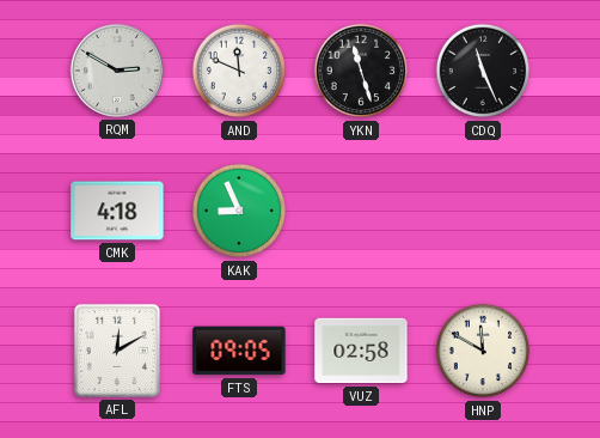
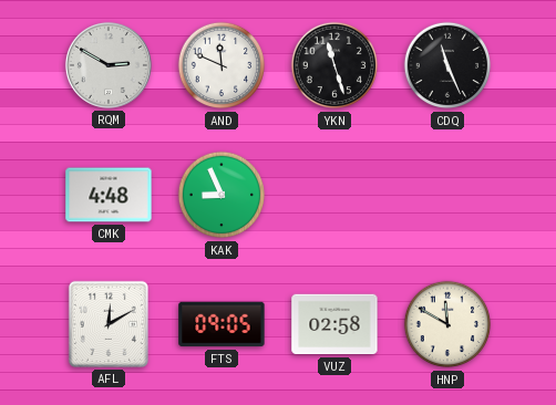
CMK: 4:18 -> 4:48
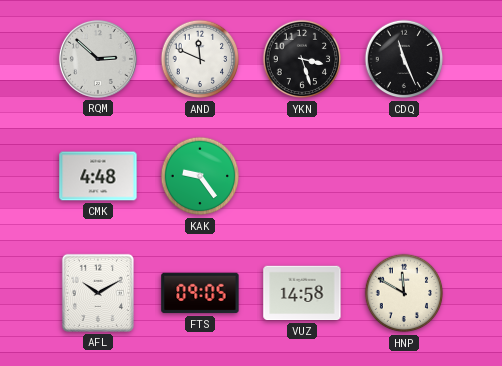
RQM: 2:50 -> 2:52
YKN: 11:27 -> 3:27
KAK: 8:56 -> 9:24
AFL: 12:10 -> 10:10
VUZ: 02:58 -> 14:58
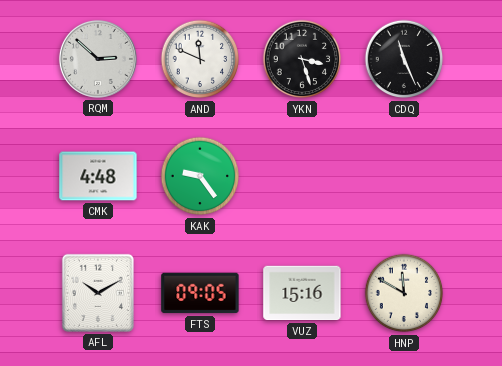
VUZ: 14:58 -> 15:16
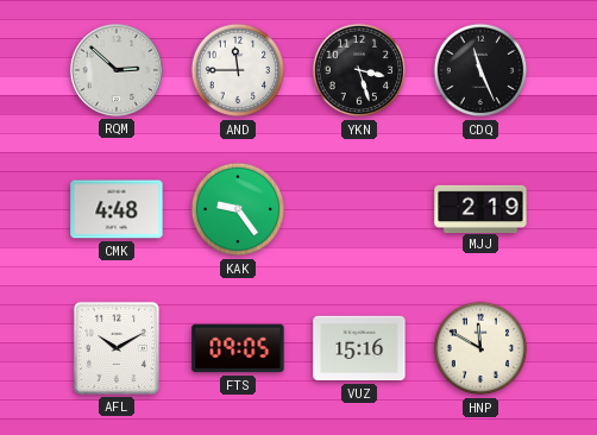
AND: 11:49 -> 11:45
MJJ: none -> 2:19
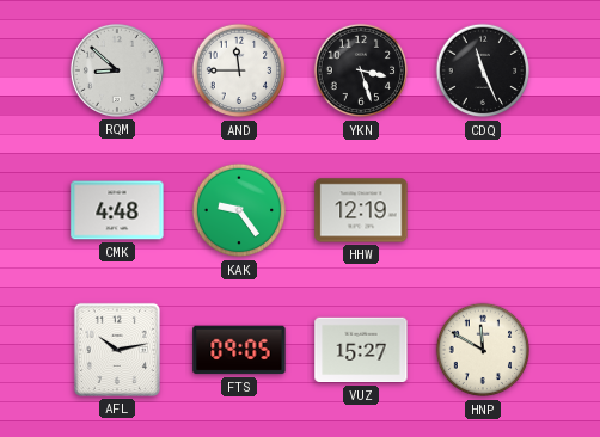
RQM: 2:52 -> 8:52
HHW: none -> 12:19
MJJ: 2:19 -> none
AFL: 10:10 -> 10:13
VUZ: 15:16 -> 15:27
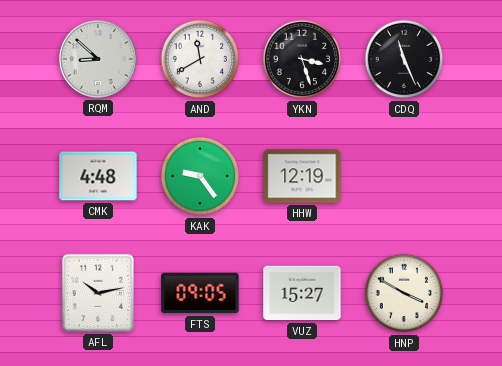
AND: 11:45 -> 11:40
HNP: 11:50 -> 3:50
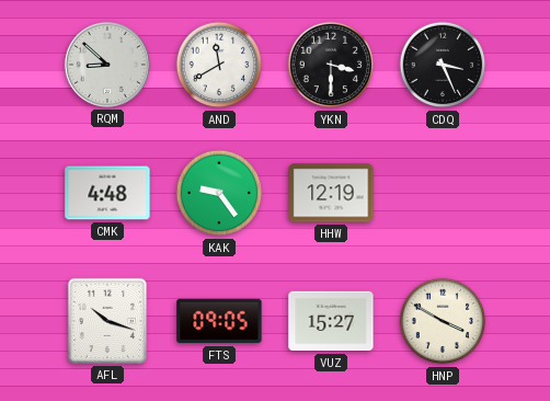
YKN: 3:27 -> 3:30
CDQ: 11:26 -> 3:26
AFL: 10:13 -> 10:18
